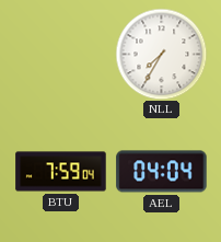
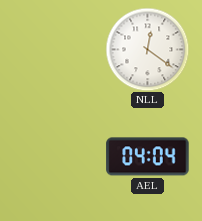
NLL: 7:35 -> 12:21
BTU: 7:59 -> none
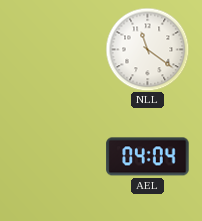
NLL: 12:21 -> 11:21
